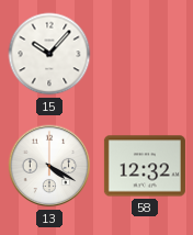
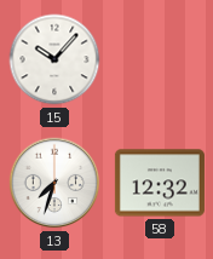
13: 4:20 -> 7:33
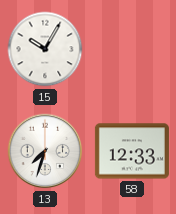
15: 10:07 -> 10:05
58: 12:32 -> 12:33
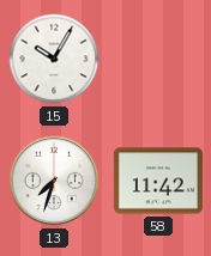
58: 12:33 -> 11:42
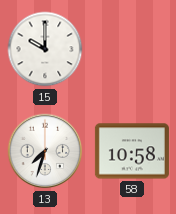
15: 10:05 -> 10:00
58: 11:42 -> 10:58
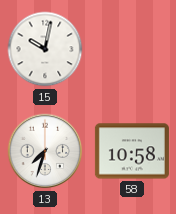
15: 10:00 -> 10:02
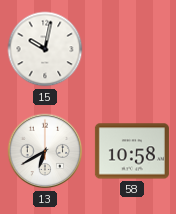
13: 7:33 -> 6:40
